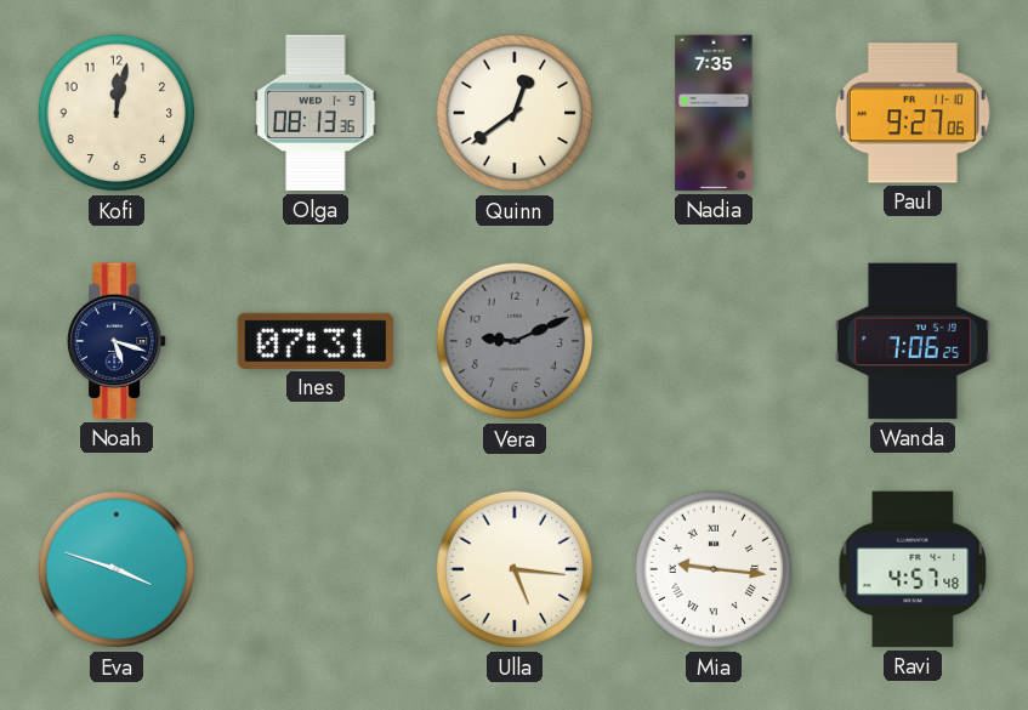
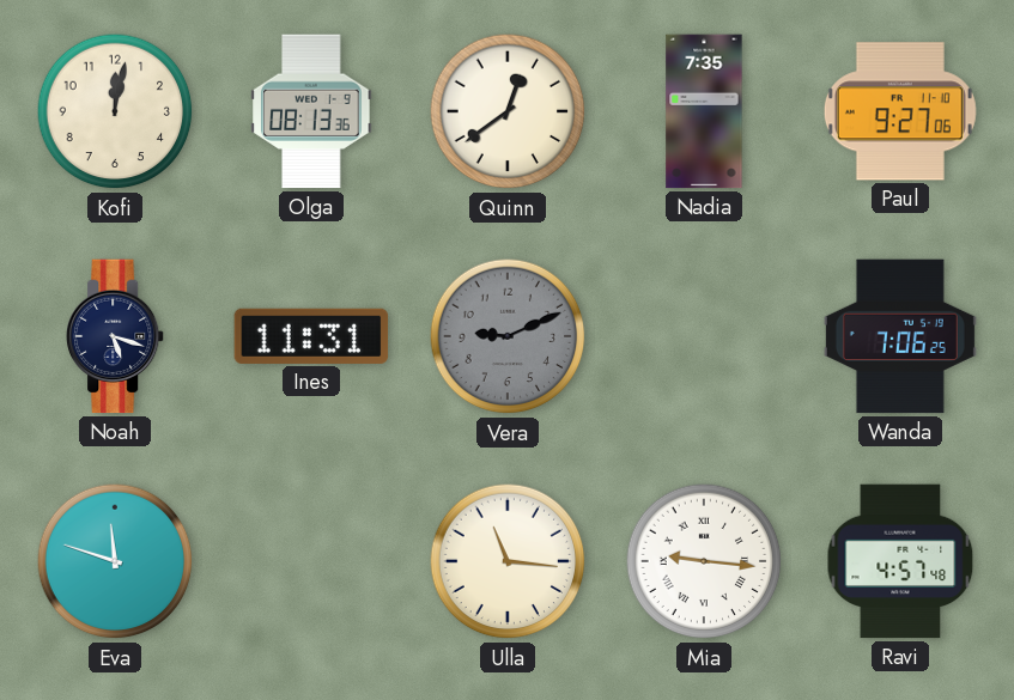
Ines: 07:31 -> 11:31
Eva: 3:48 -> 11:48
Ulla: 5:16 -> 11:16
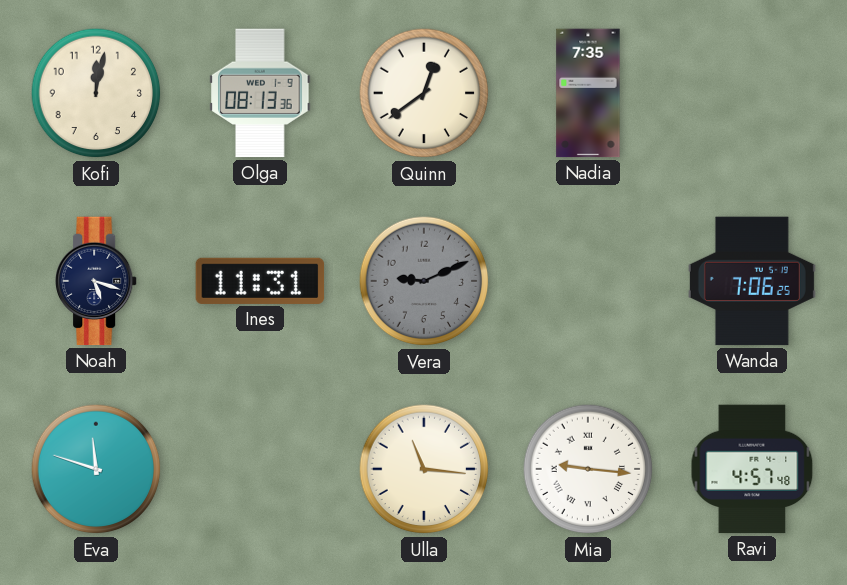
Paul: 9:27 -> none
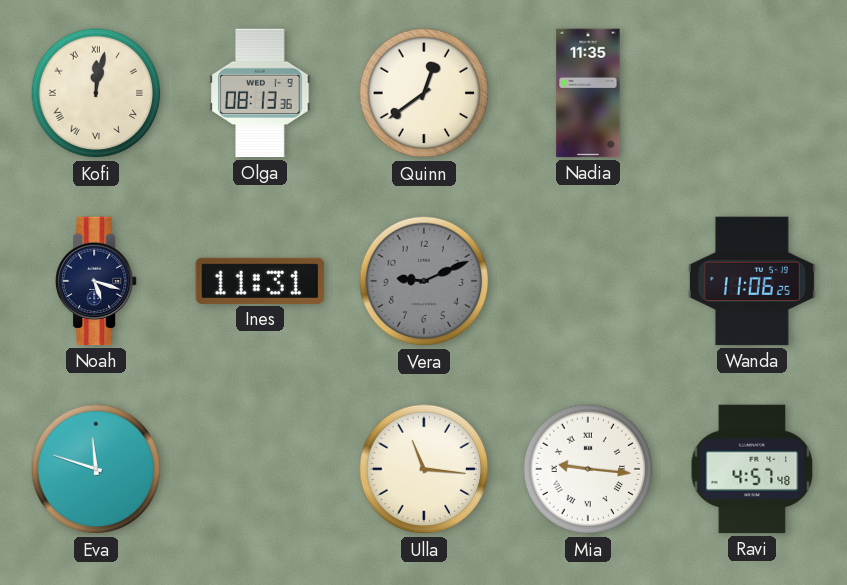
Kofi numerals: Arabic -> Roman
Nadia: 7:35 -> 11:35
Wanda: 7:06 -> 11:06
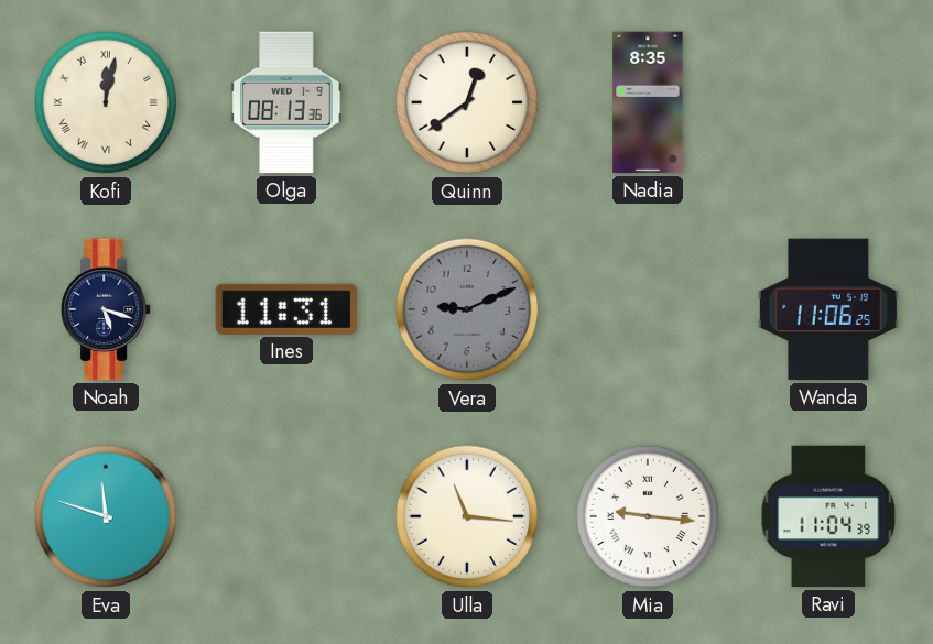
Nadia: 11:35 -> 8:35
Ravi: 4:57 -> 11:04
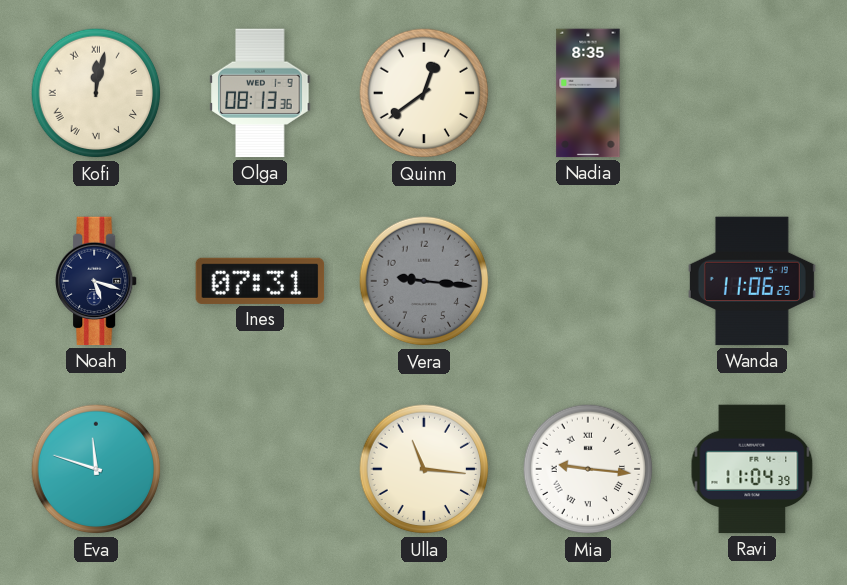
Ines: 11:31 -> 07:31
Vera: 9:11 -> 9:16
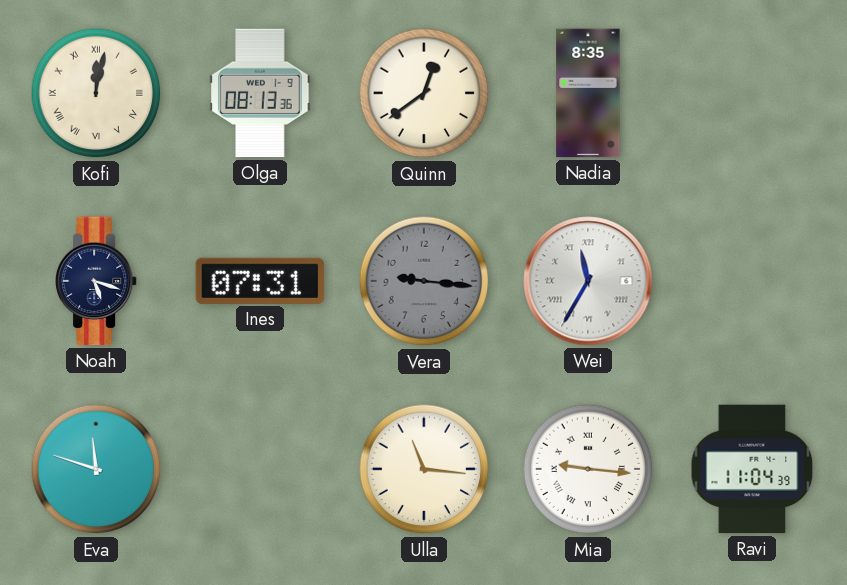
Wei: none -> 11:35
Wanda: 11:06 -> none
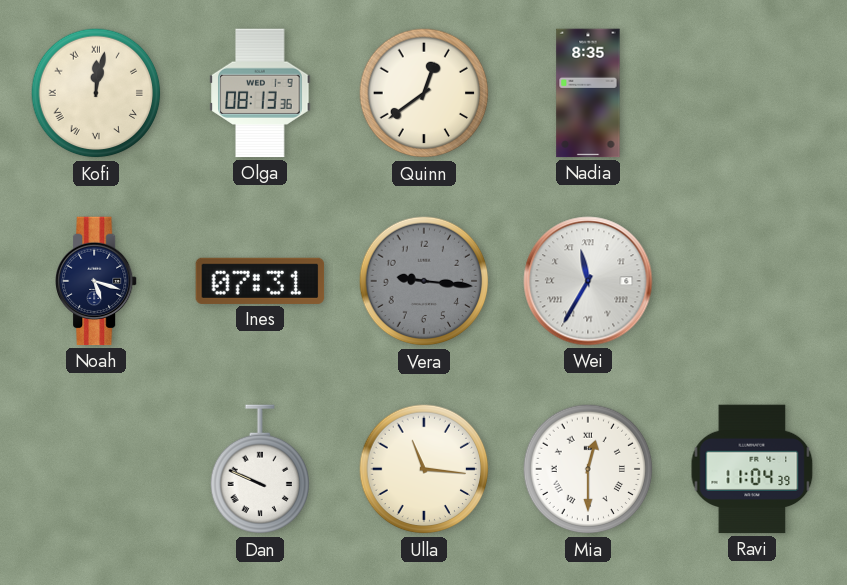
Eva: 11:48 -> none
Dan: none -> 9:49
Mia: 9:16 -> 12:30
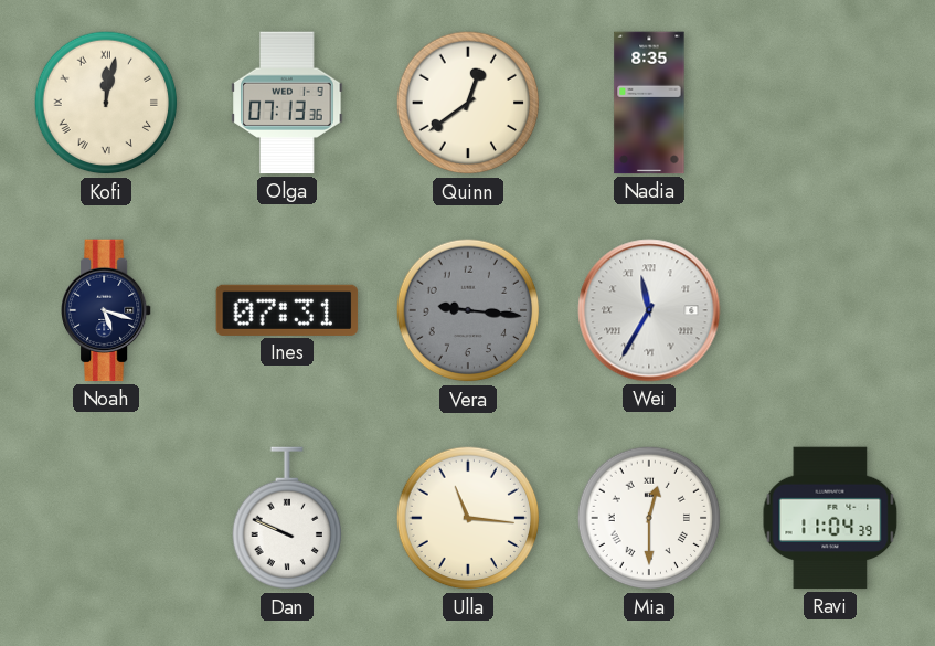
Olga: 08:13 -> 07:13
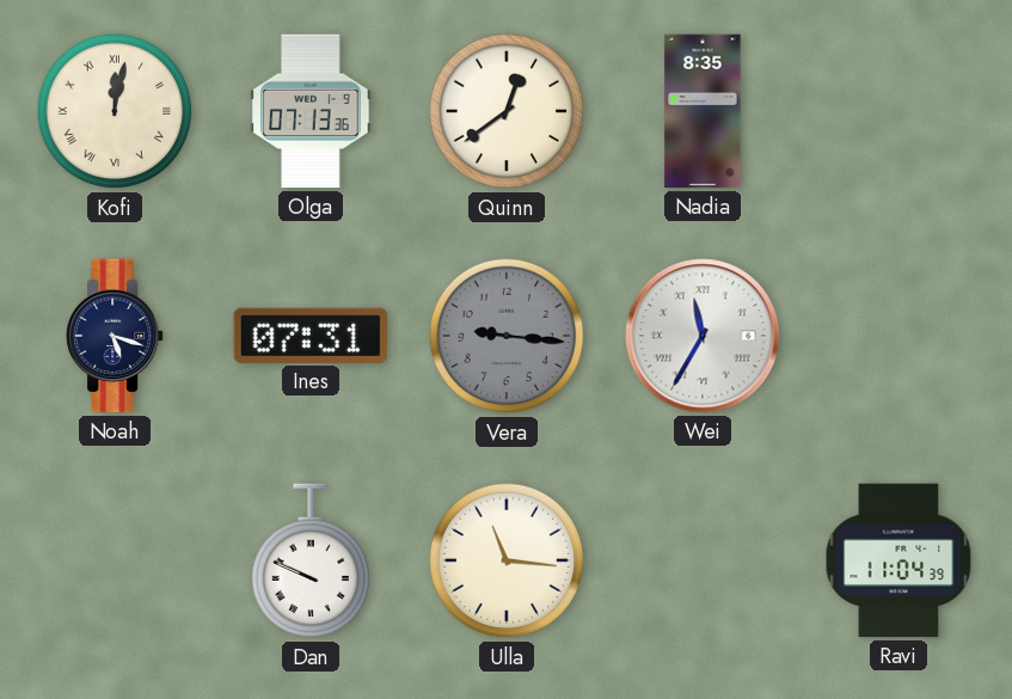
Mia: 12:30 -> none
